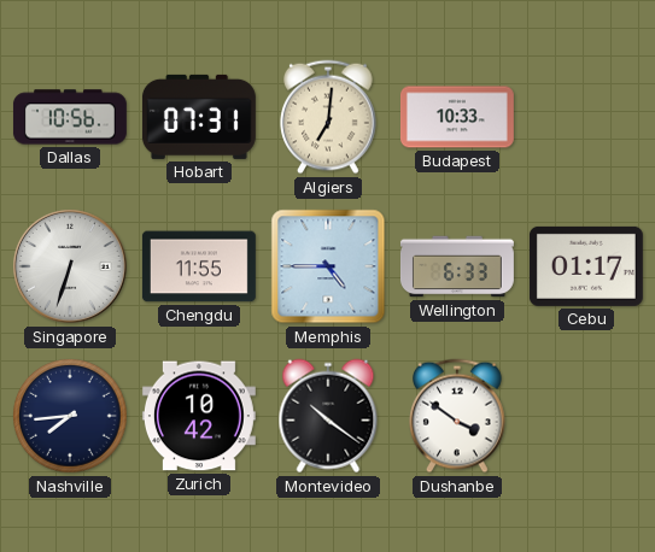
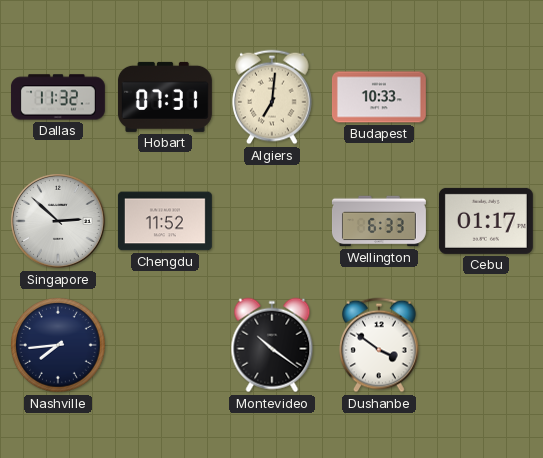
Dallas: 10:56 -> 11:32
Singapore: 6:33 -> 2:52
Chengdu: 11:55 -> 11:52
Memphis: 4:45 -> none
Zurich: 10:42 -> none
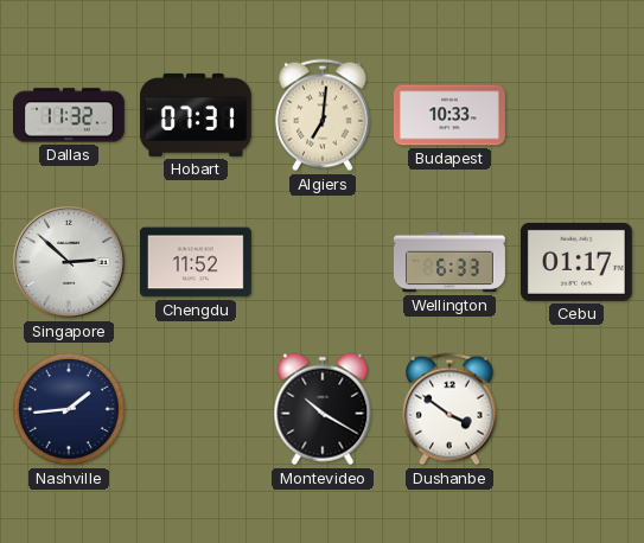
Nashville: 7:44 -> 1:44
Montevideo: 10:21 -> 10:20
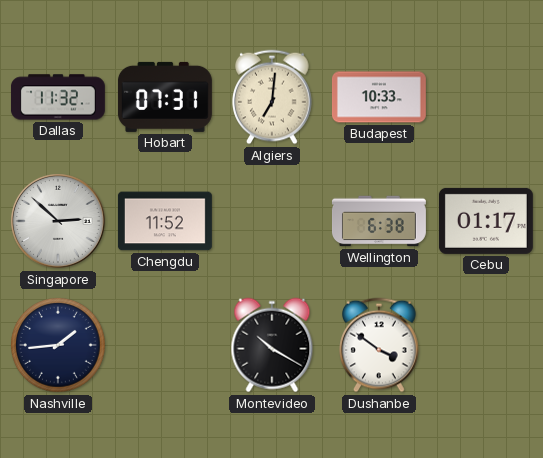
Wellington: 6:33 -> 6:38
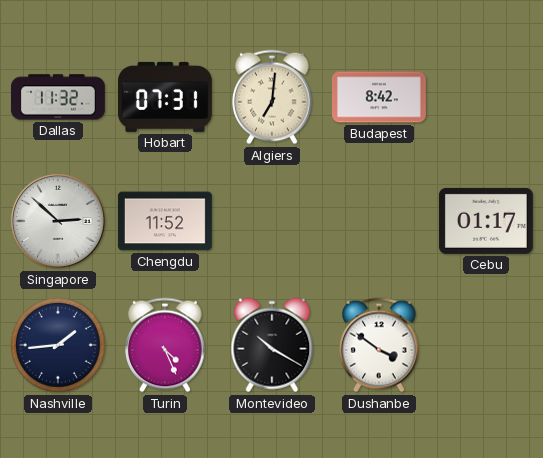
Budapest: 10:33 -> 8:42
Wellington: 6:38 -> none
Turin: none -> 4:26
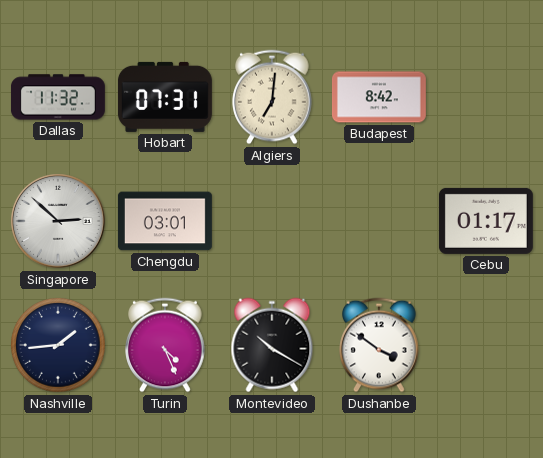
Chengdu: 11:52 -> 03:01
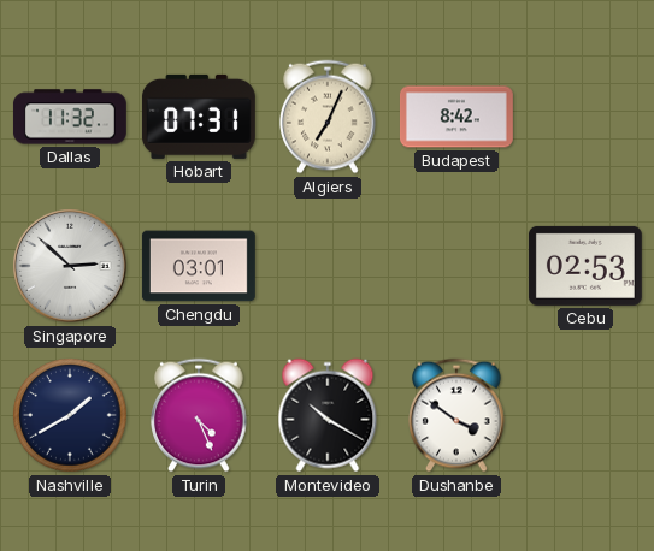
Algiers: 7:01 -> 7:04
Cebu: 01:17 -> 02:53
Nashville: 1:44 -> 1:40
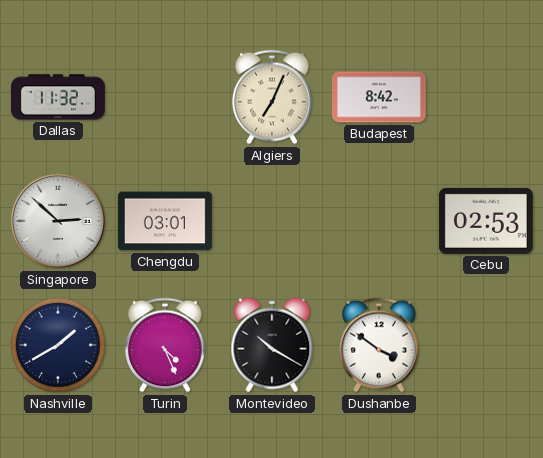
Hobart: 07:31 -> none
